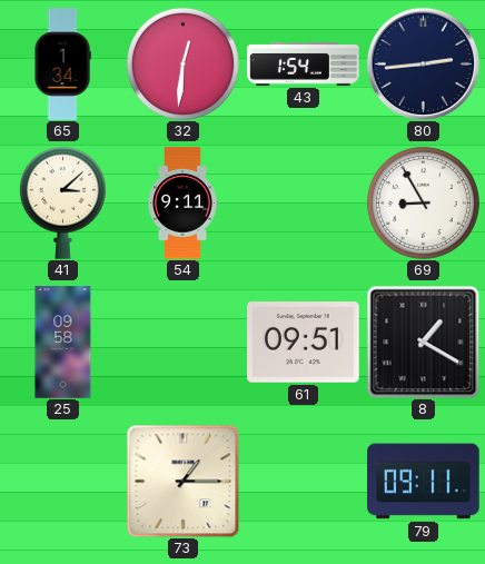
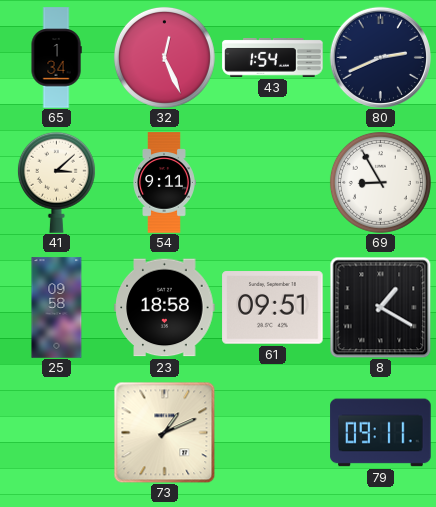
32: 12:31 -> 12:26
80: 2:44 -> 2:41
23: none -> 18:58
73: 1:15 -> 1:11
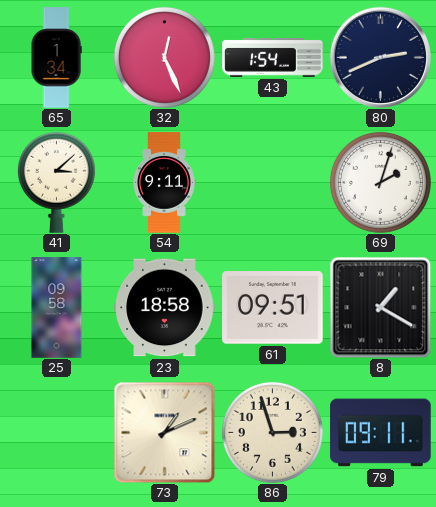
69: 8:55 -> 2:03
86: none -> 2:57
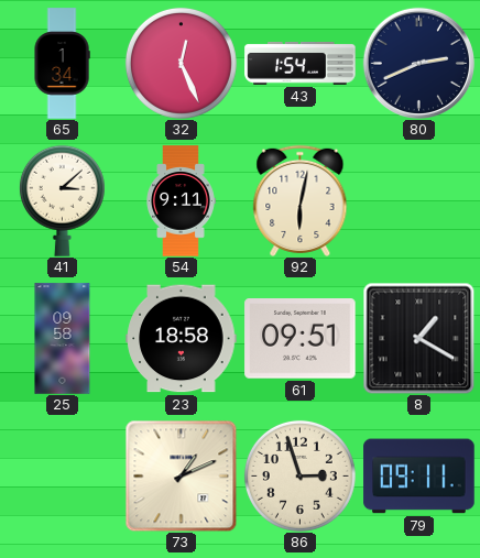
92: none -> 6:02
69: 2:03 -> none
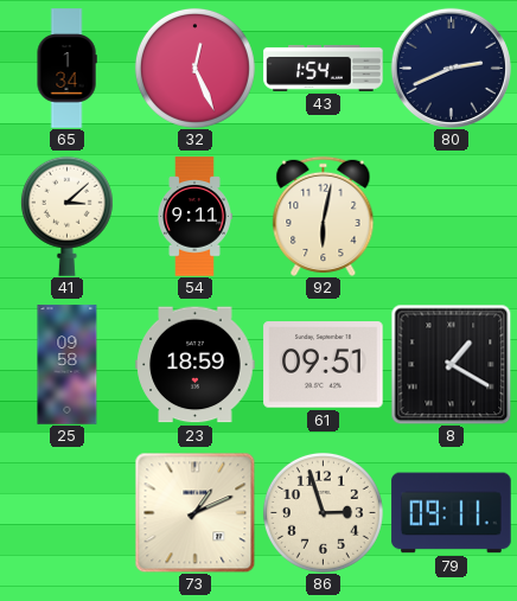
23: 18:58 -> 18:59
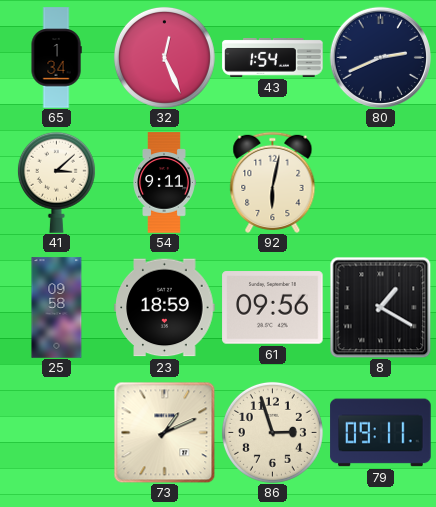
61: 09:51 -> 09:56
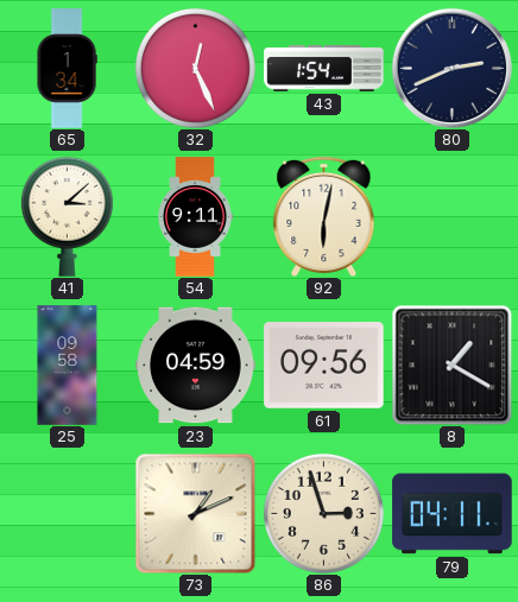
23: 18:59 -> 04:59
79: 09:11 -> 04:11
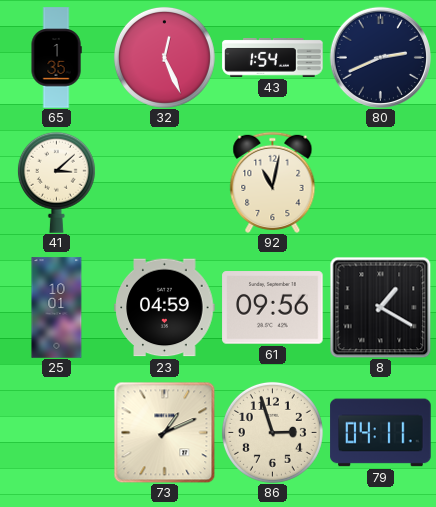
65: 1:34 -> 1:35
54: 9:11 -> none
92: 6:02 -> 11:02
25: 09:58 -> 10:01
